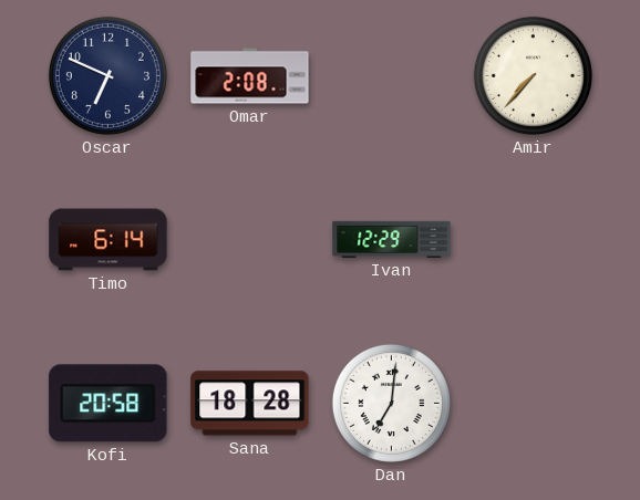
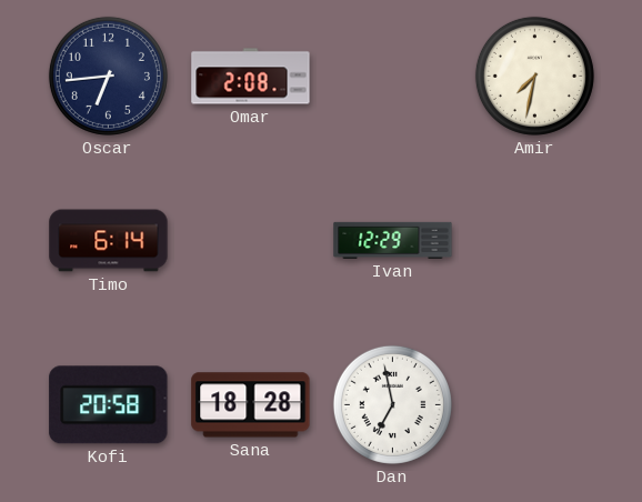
Oscar: 6:49 -> 6:44
Amir: 7:37 -> 7:32
Dan: 7:01 -> 6:58
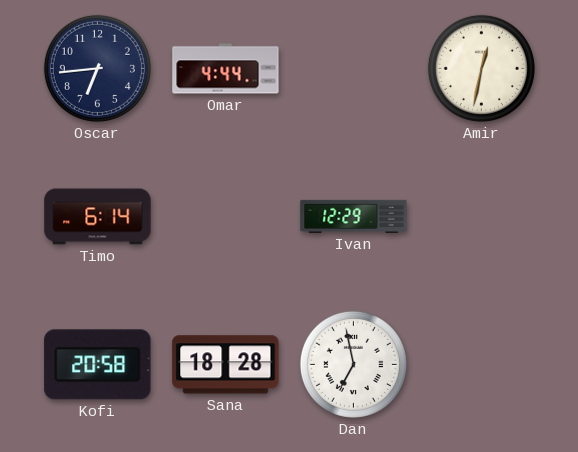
Omar: 2:08 -> 4:44
Amir: 7:32 -> 12:32
